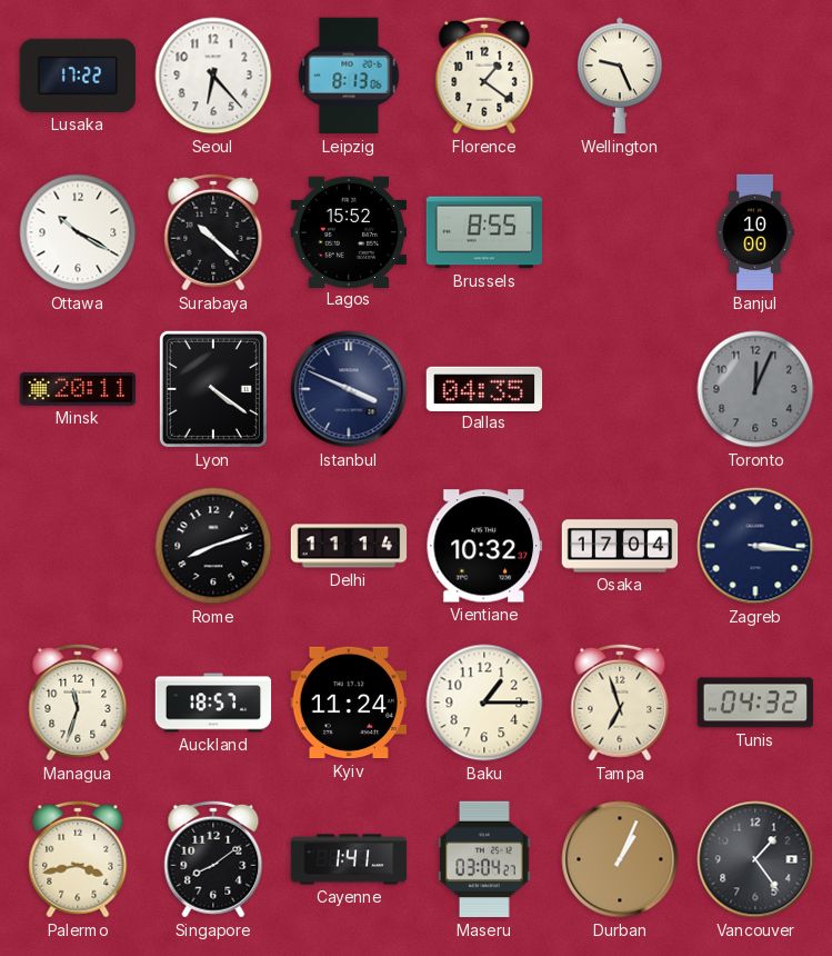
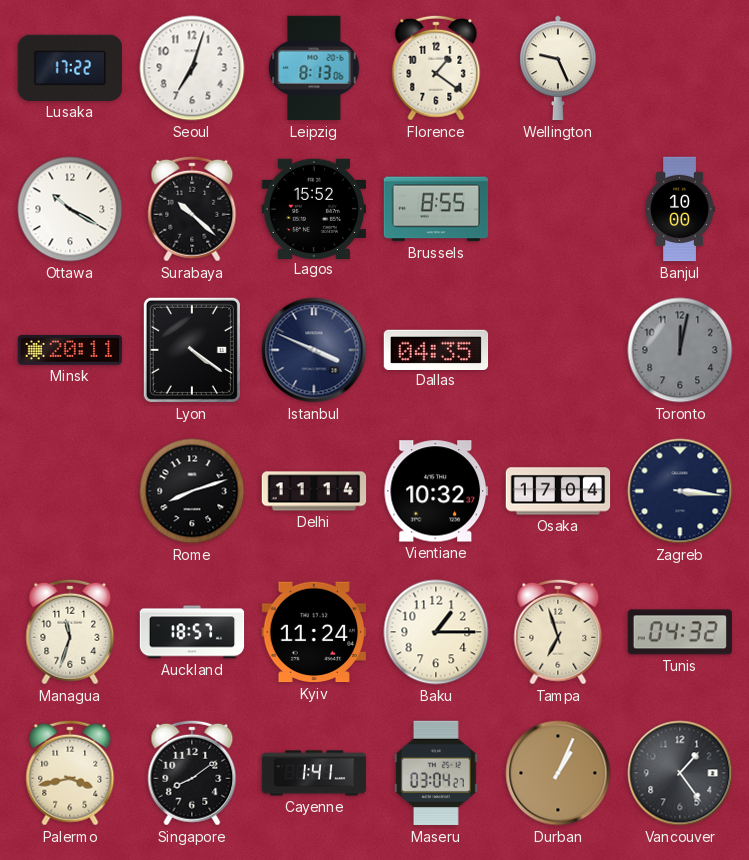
Seoul: 6:23 -> 7:03
Toronto: 12:04 -> 12:02
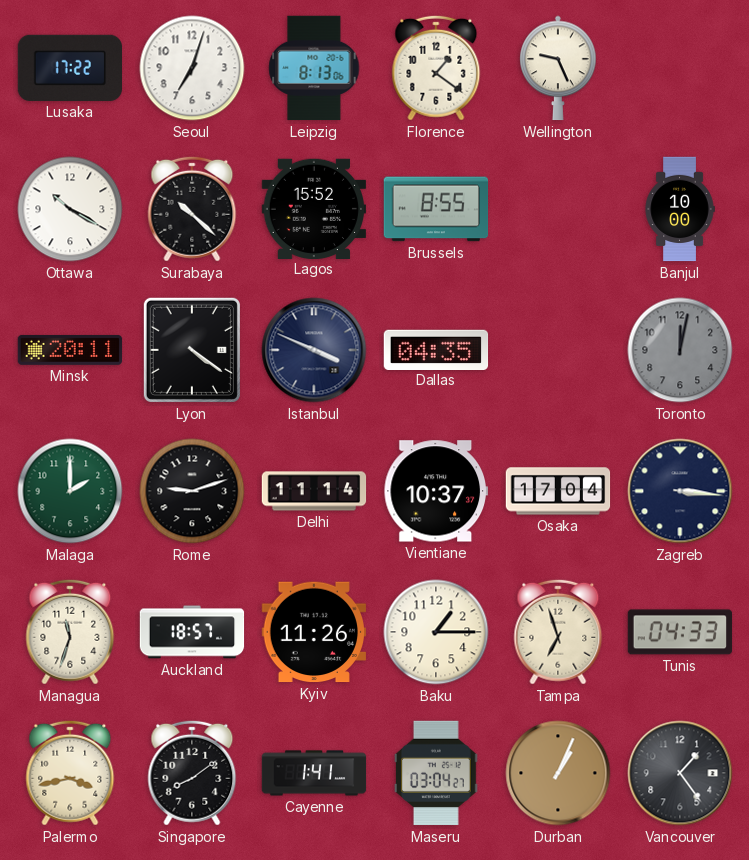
Malaga: none -> 2:00
Rome: 8:12 -> 9:12
Vientiane: 10:32 -> 10:37
Kyiv: 11:24 -> 11:26
Tunis: 04:32 -> 04:33
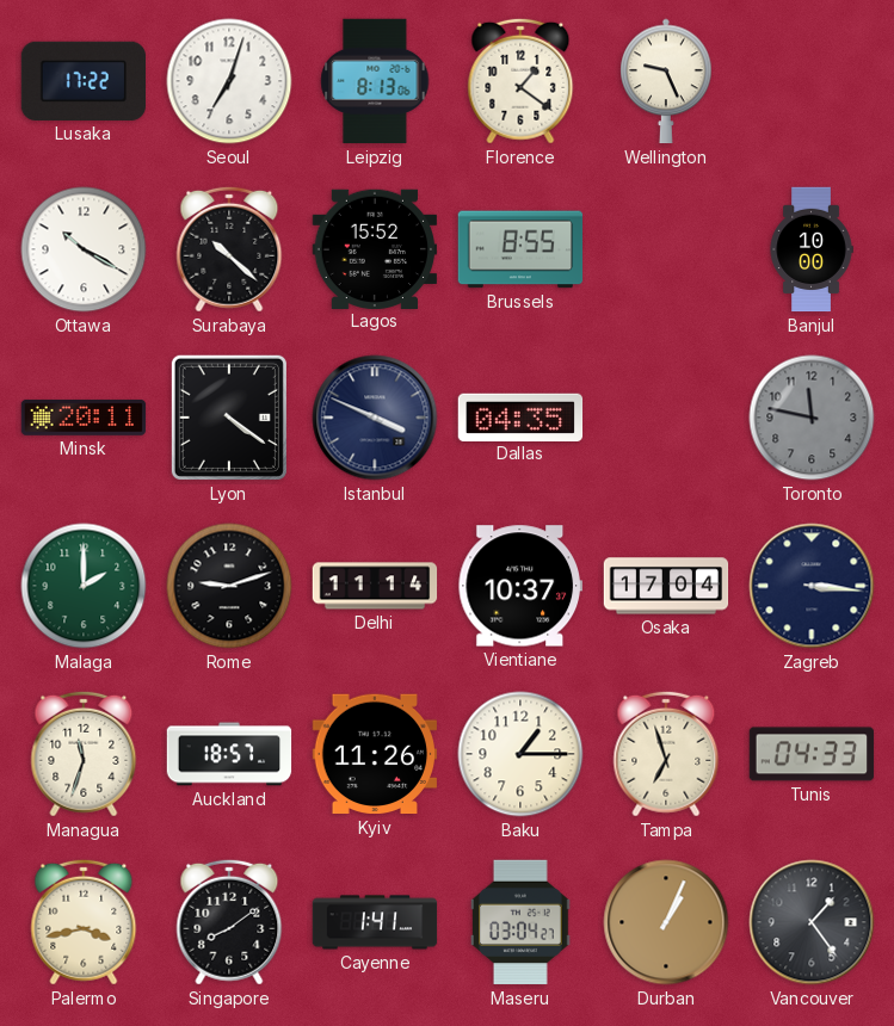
Toronto: 12:02 -> 11:47
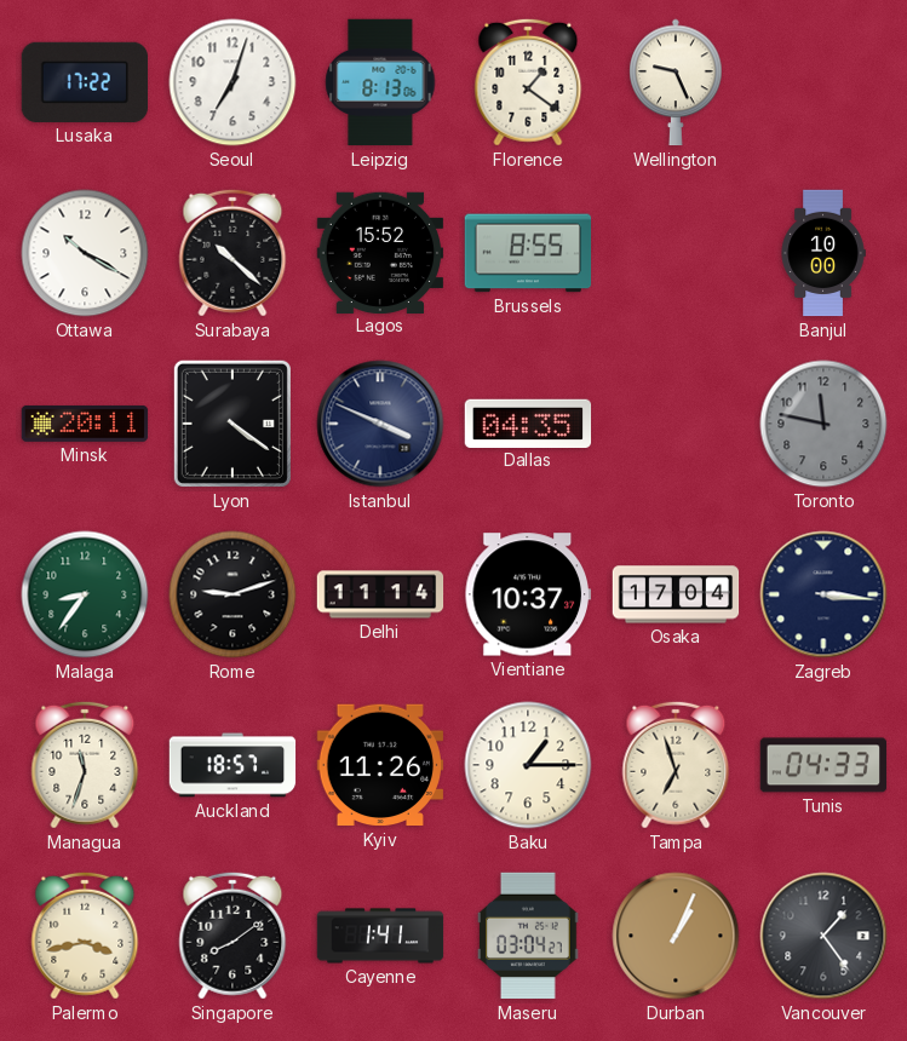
Malaga: 2:00 -> 8:36
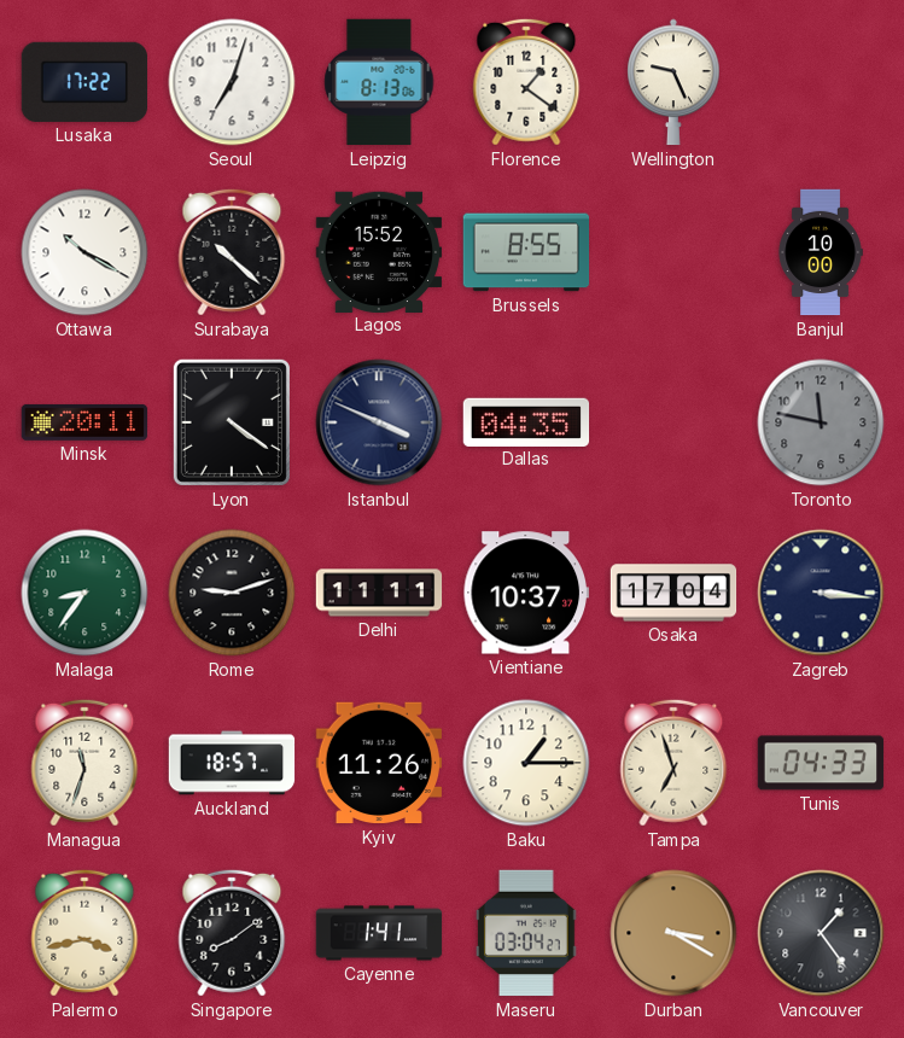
Delhi: 11:14 -> 11:11
Durban: 1:04 -> 3:20
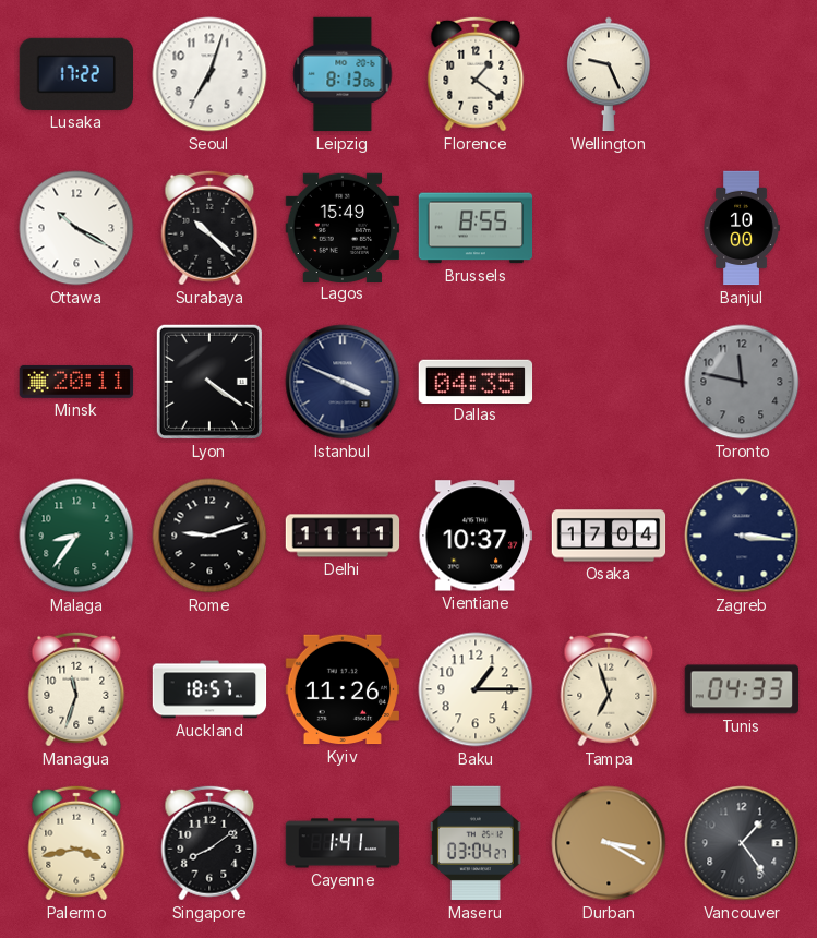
Lagos: 15:52 -> 15:49
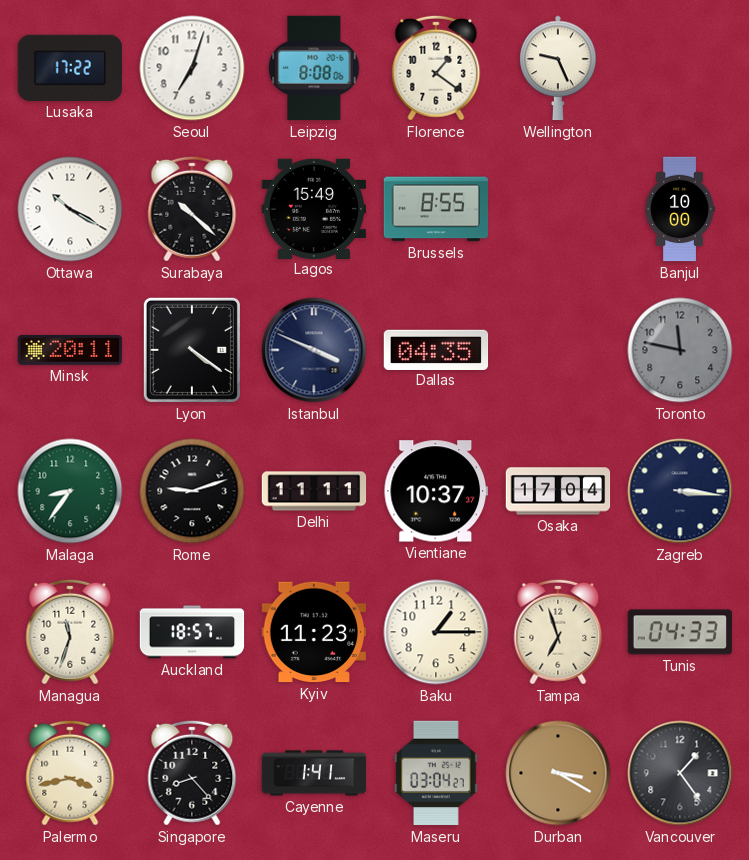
Leipzig: 8:13 -> 8:08
Kyiv: 11:26 -> 11:23
Singapore: 8:09 -> 8:23
